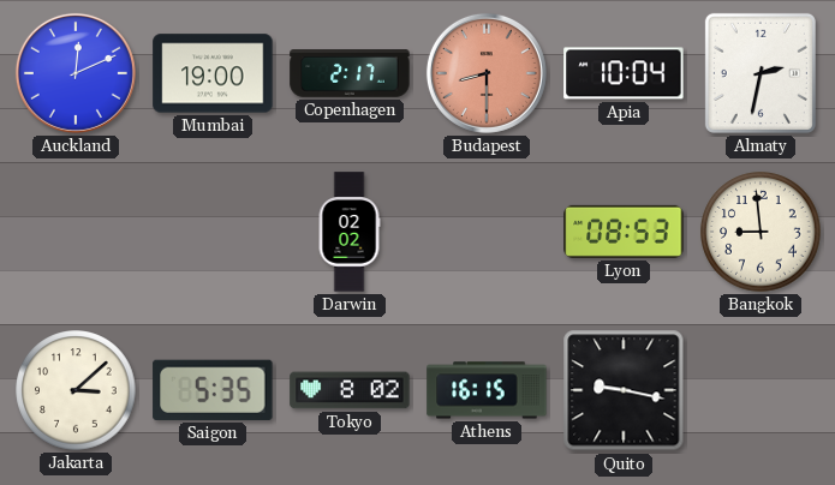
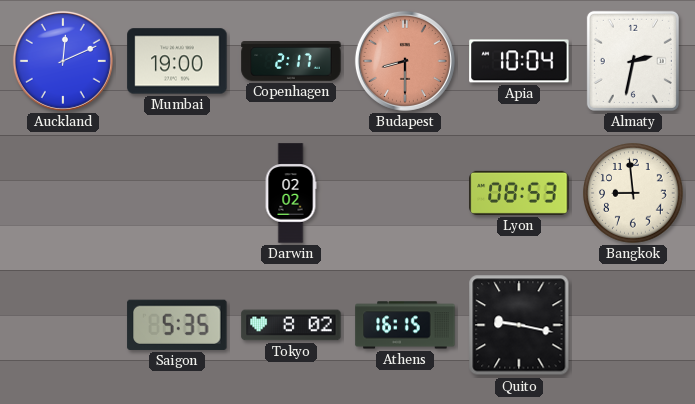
Jakarta: 3:08 -> none
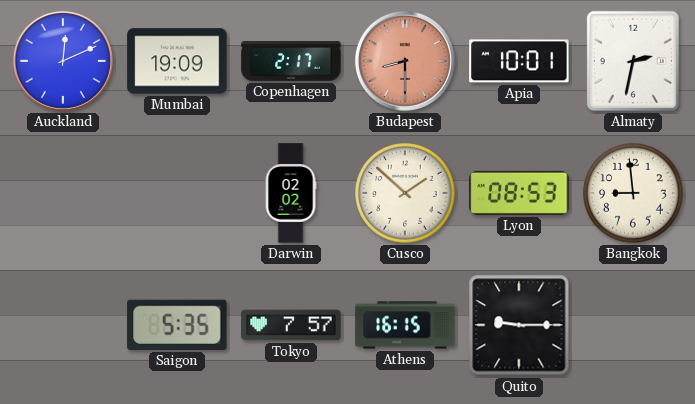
Mumbai: 19:00 -> 19:09
Apia: 10:04 -> 10:01
Cusco: none -> 1:52
Tokyo: 8:02 -> 7:57
Quito: 9:17 -> 9:15
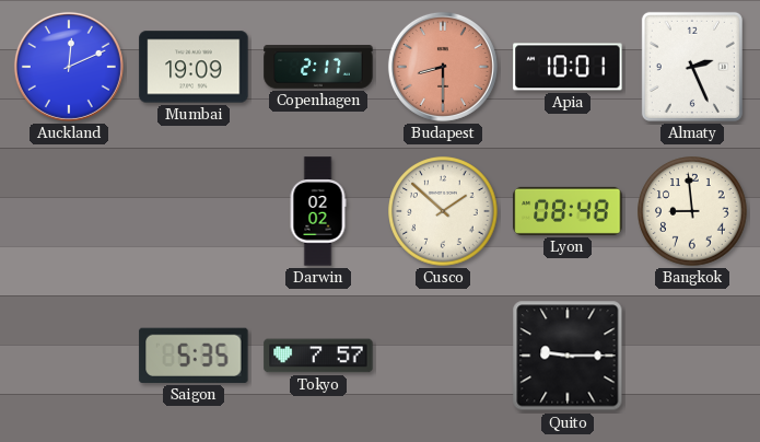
Almaty: 2:32 -> 2:26
Lyon: 08:53 -> 08:48
Athens: 16:15 -> none
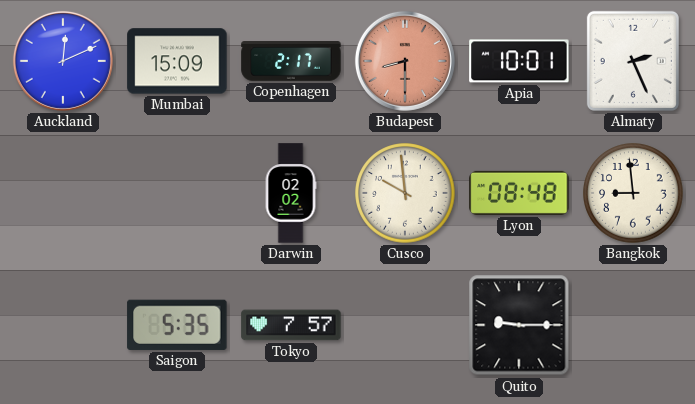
Mumbai: 19:09 -> 15:09
Cusco: 1:52 -> 9:59
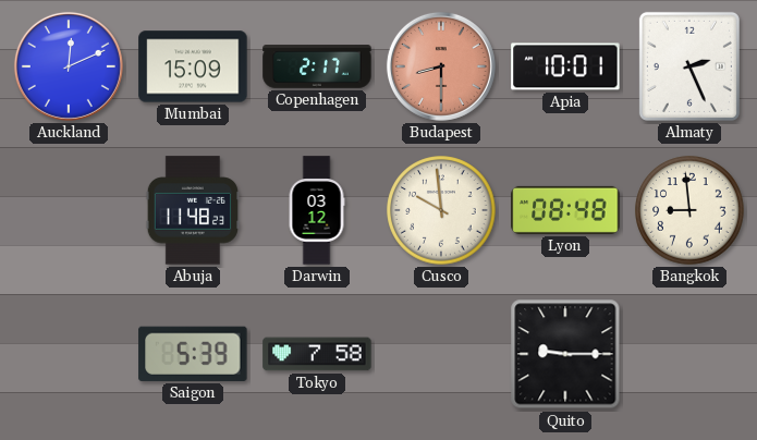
Abuja: none -> 11:48
Darwin: 02:02 -> 03:12
Saigon: 5:35 -> 5:39
Tokyo: 7:57 -> 7:58
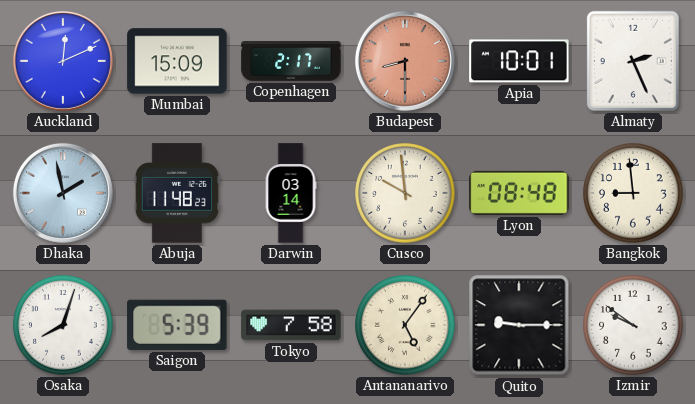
Dhaka: none -> 1:58
Darwin: 03:12 -> 03:14
Osaka: none -> 8:03
Antananarivo: none -> 5:06
Izmir: none -> 9:51
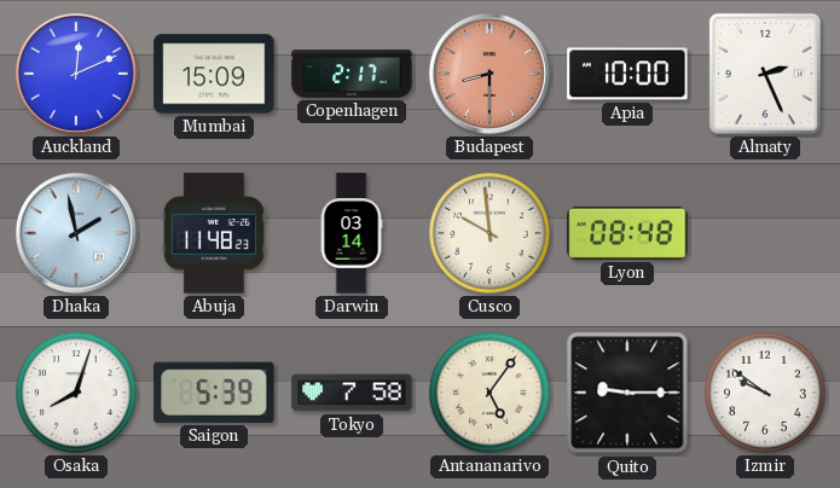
Apia: 10:01 -> 10:00
Bangkok: 8:59 -> none
